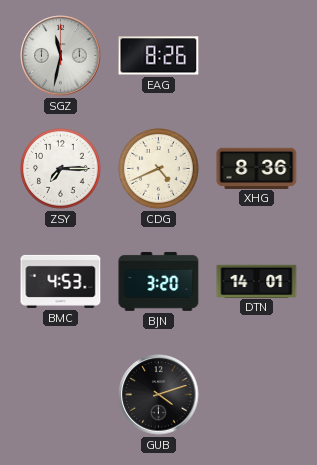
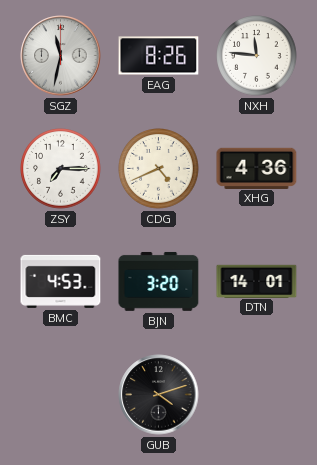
NXH: none -> 11:46
XHG: 8:36 -> 4:36
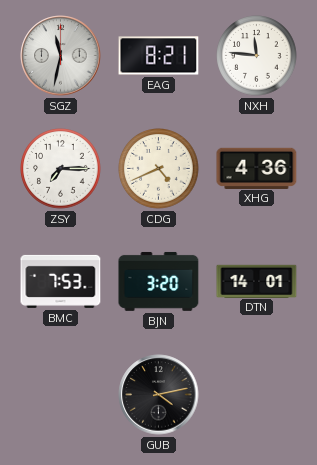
EAG: 8:26 -> 8:21
BMC: 4:53 -> 7:53
GUB: 4:12 -> 4:13
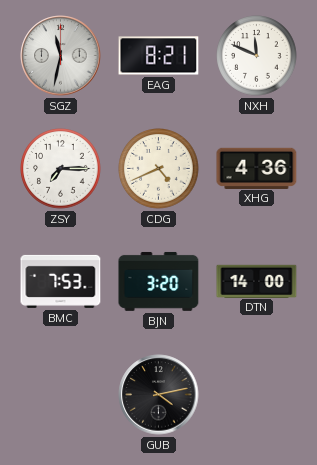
NXH: 11:46 -> 11:49
DTN: 14:01 -> 14:00
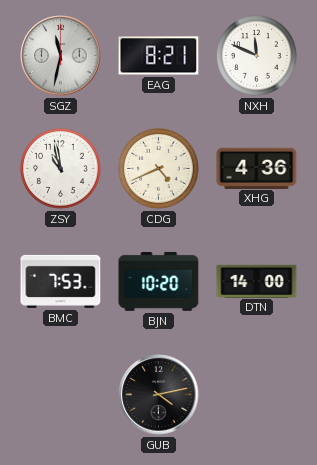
ZSY: 7:15 -> 10:58
BJN: 3:20 -> 10:20
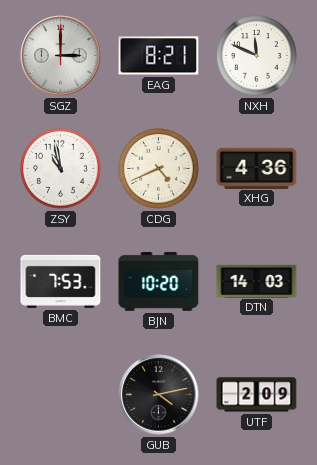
SGZ: 11:32 -> 3:00
DTN: 14:00 -> 14:03
UTF: none -> 2:09
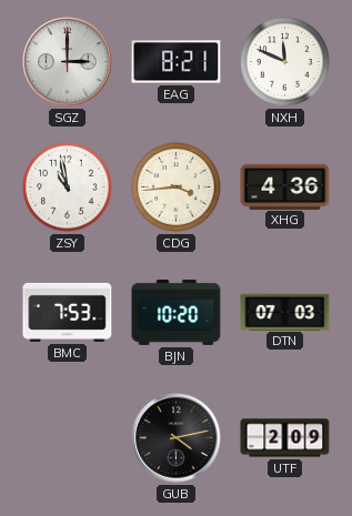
CDG: 4:41 -> 3:44
DTN: 14:03 -> 07:03
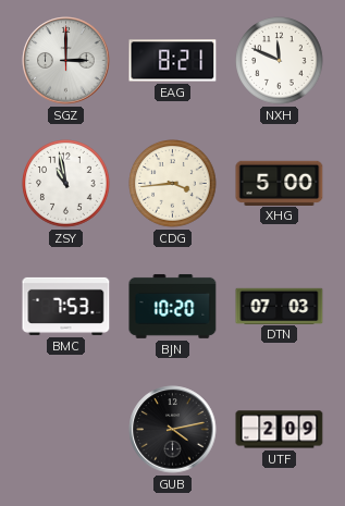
XHG: 4:36 -> 5:00
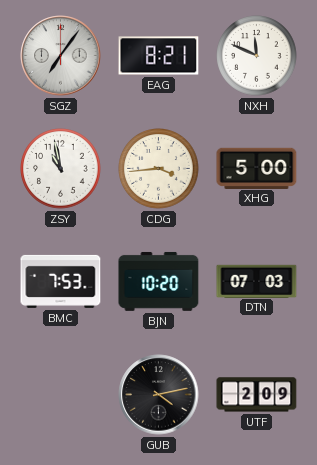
SGZ: 3:00 -> 7:06
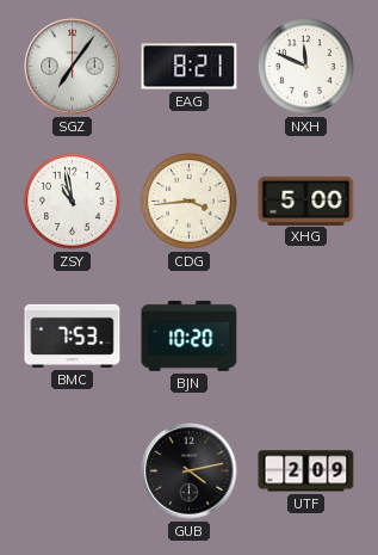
DTN: 07:03 -> none
